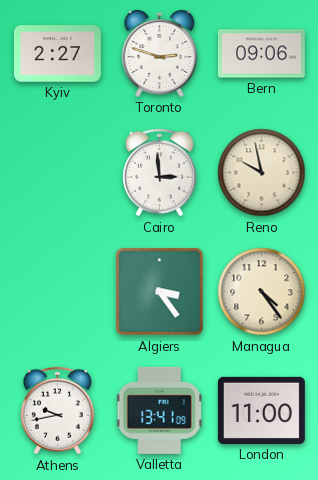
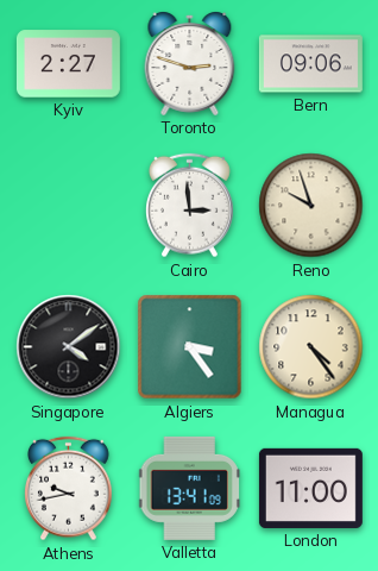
Reno: 9:58 -> 9:57
Singapore: none -> 4:09
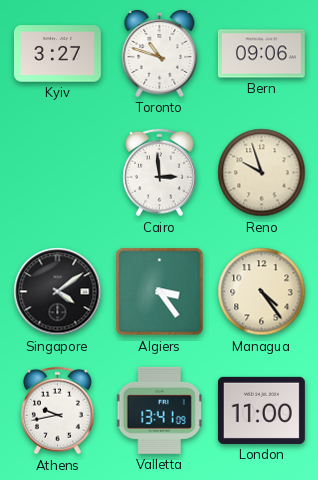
Kyiv: 2:27 -> 3:27
Toronto: 2:48 -> 10:48
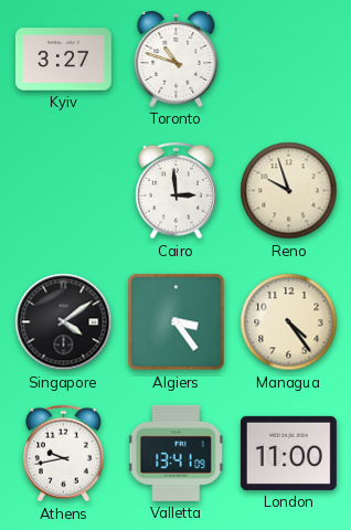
Bern: 09:06 -> none
